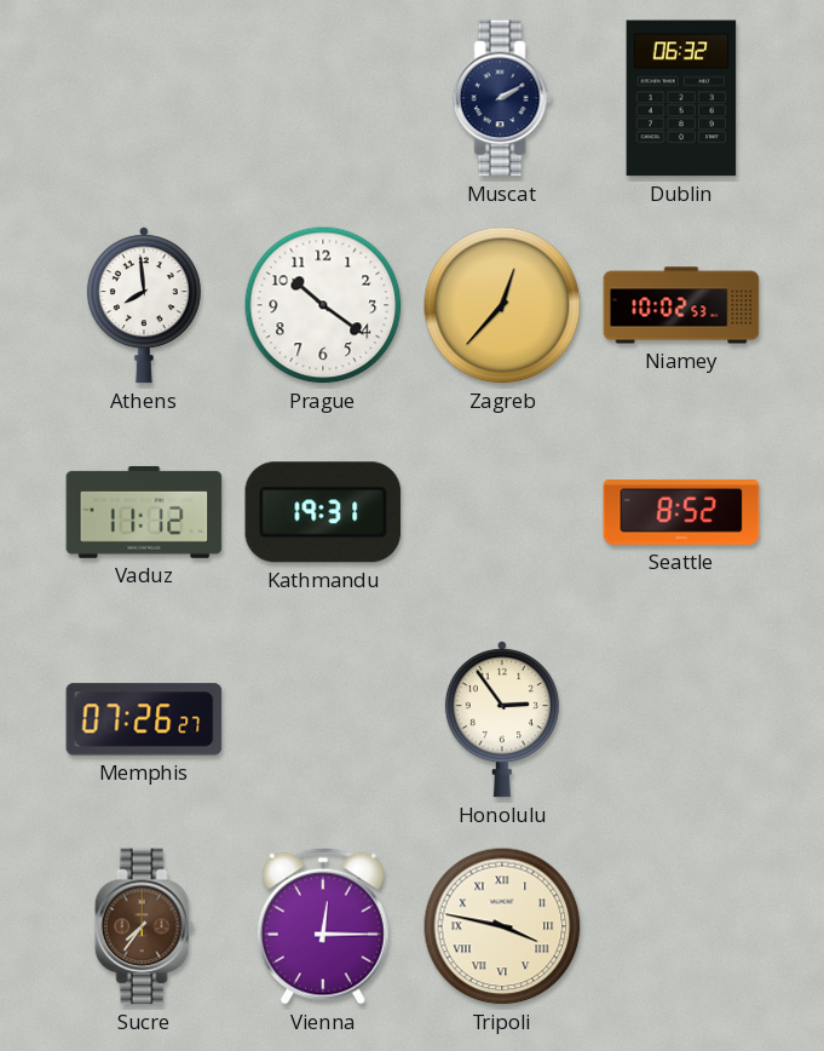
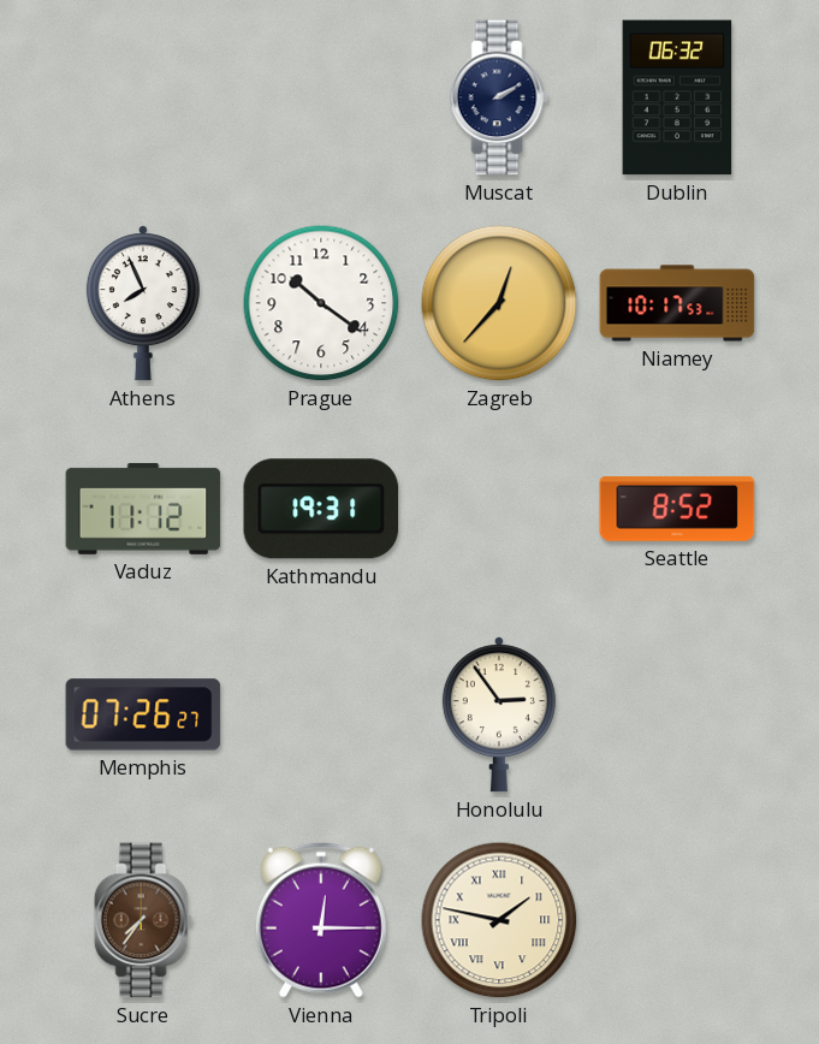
Athens: 7:59 -> 7:56
Niamey: 10:02 -> 10:17
Tripoli: 3:47 -> 1:47
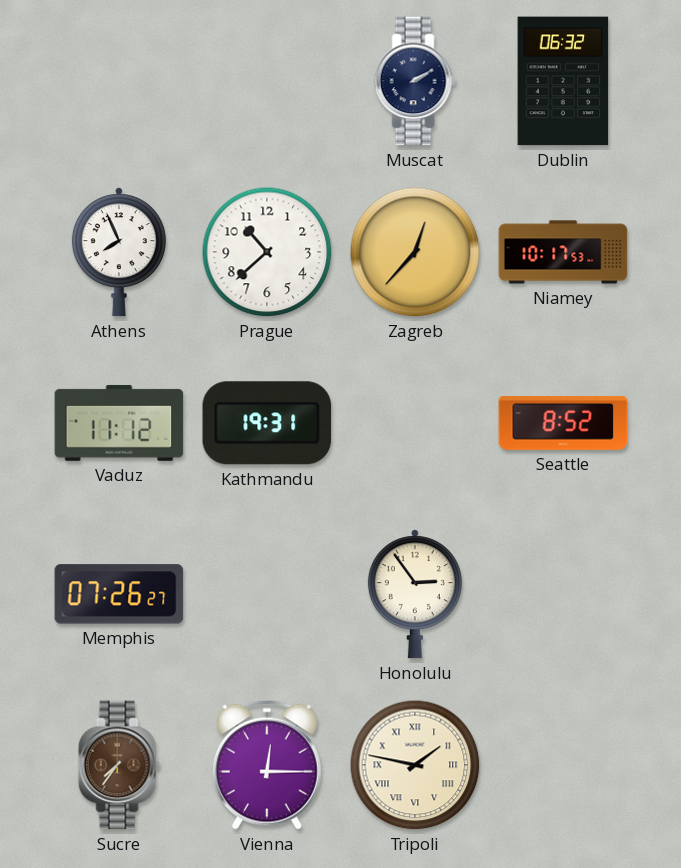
Prague: 10:21 -> 10:38
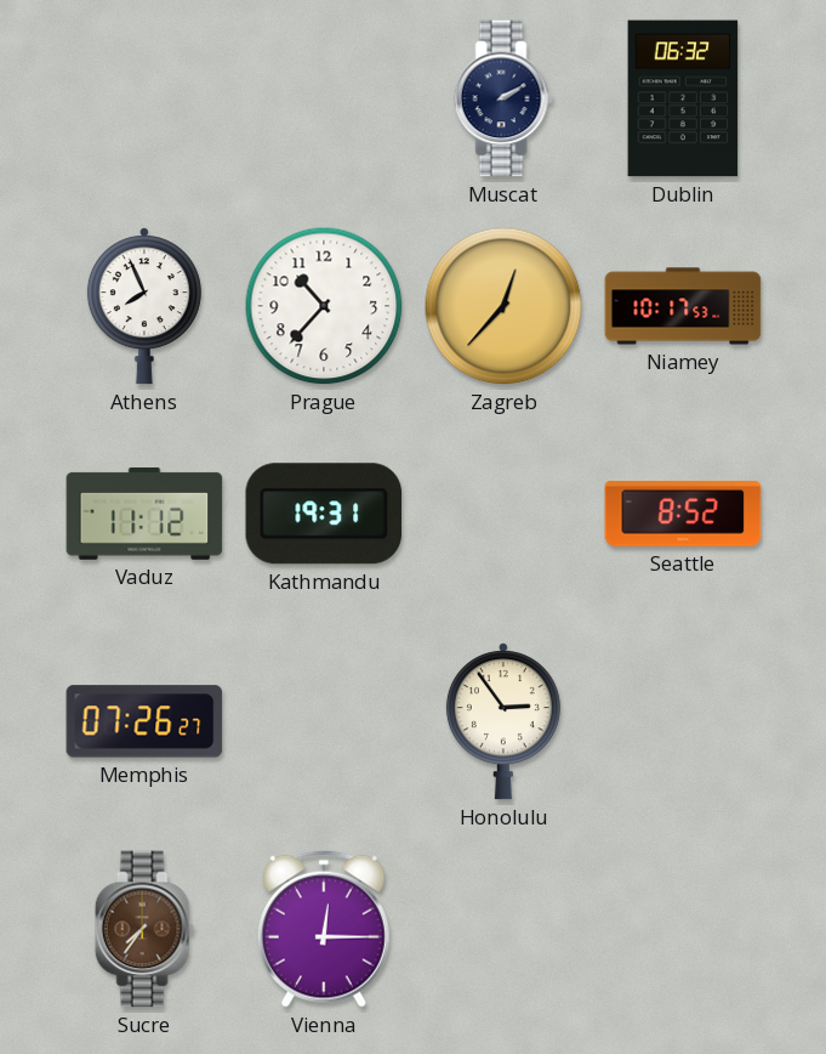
Prague: 10:38 -> 10:37
Tripoli: 1:47 -> none
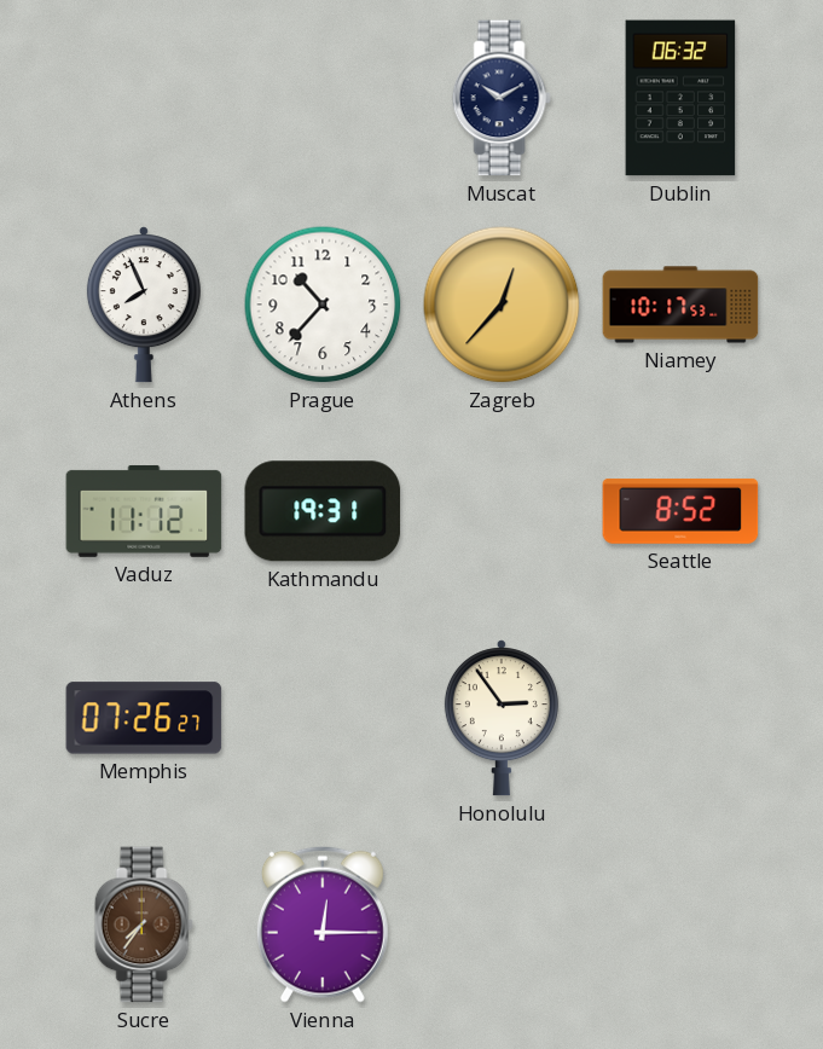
Muscat: 2:10 -> 10:10
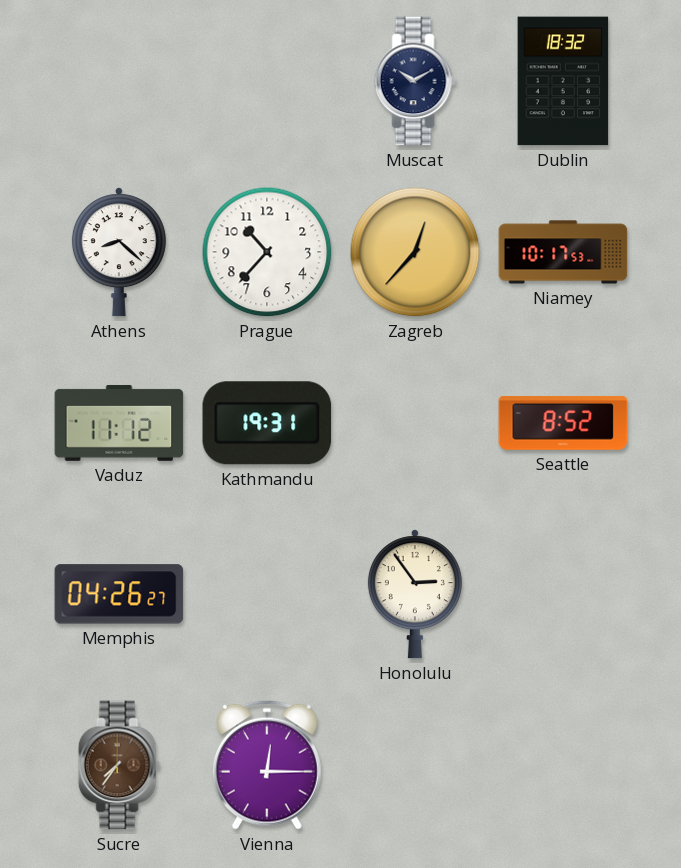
Dublin: 06:32 -> 18:32
Athens: 7:56 -> 8:22
Memphis: 07:26 -> 04:26
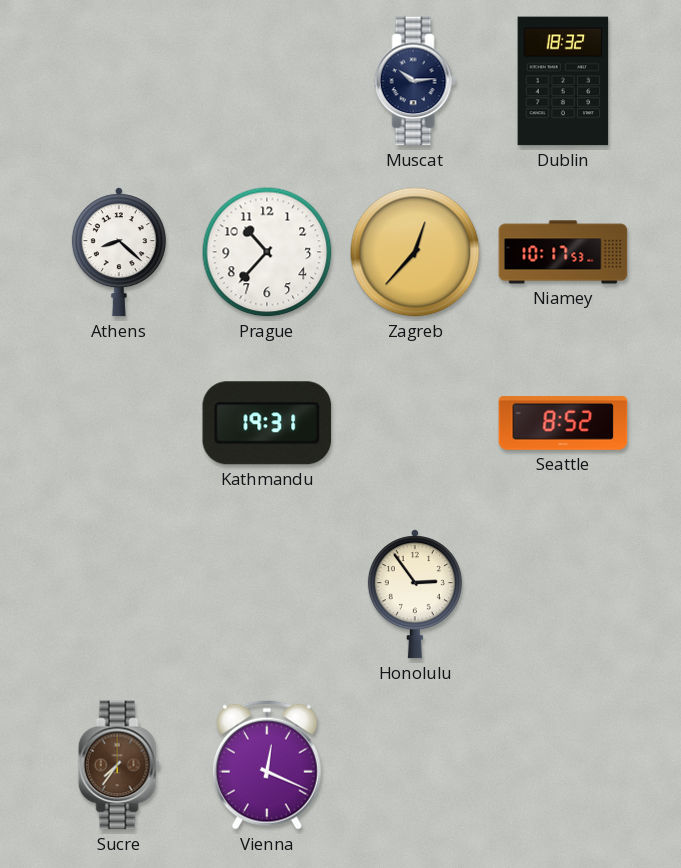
Muscat: 10:10 -> 10:14
Vaduz: 11:12 -> none
Memphis: 04:26 -> none
Vienna: 12:15 -> 12:19
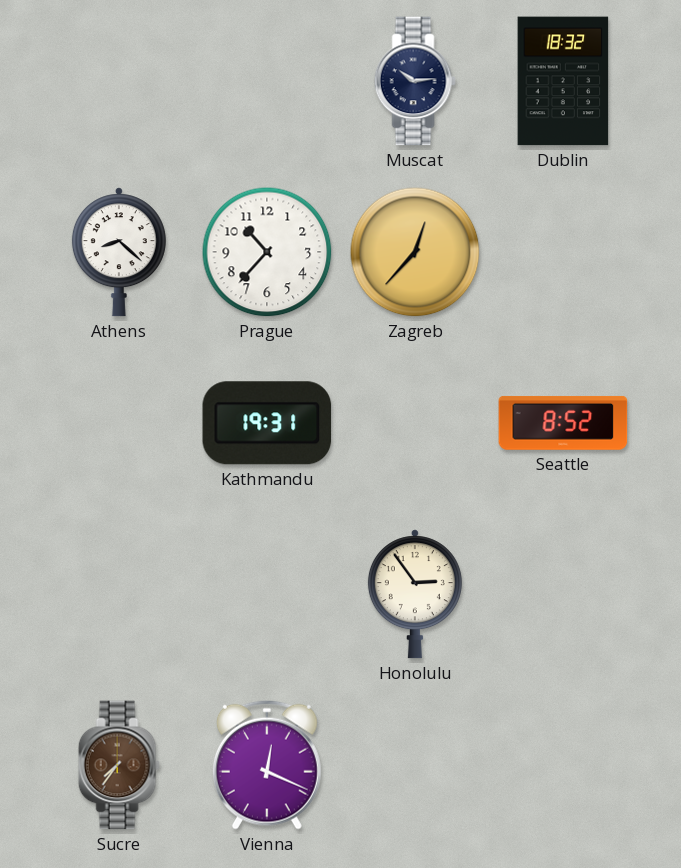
Niamey: 10:17 -> none
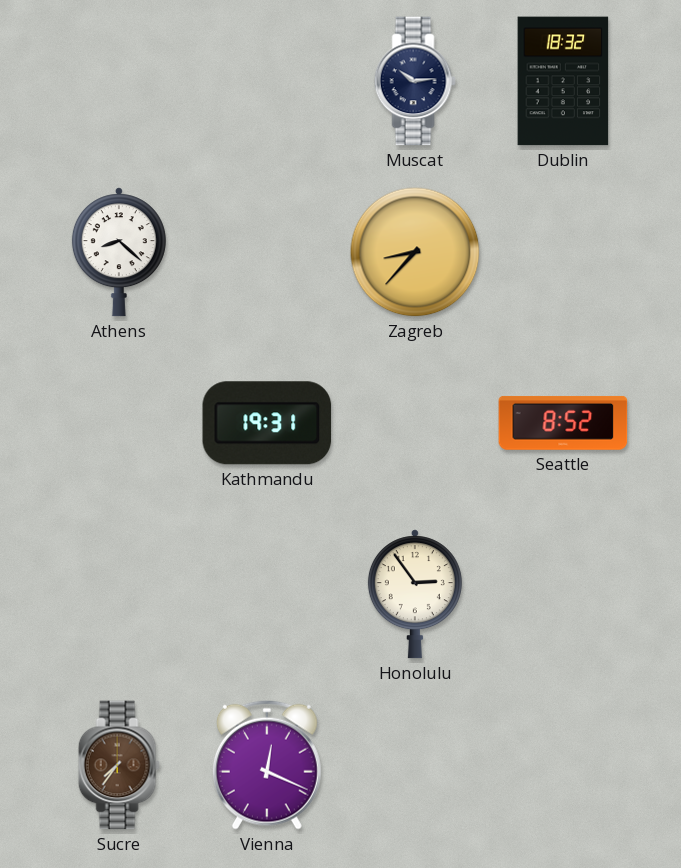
Prague: 10:37 -> none
Zagreb: 12:37 -> 8:37
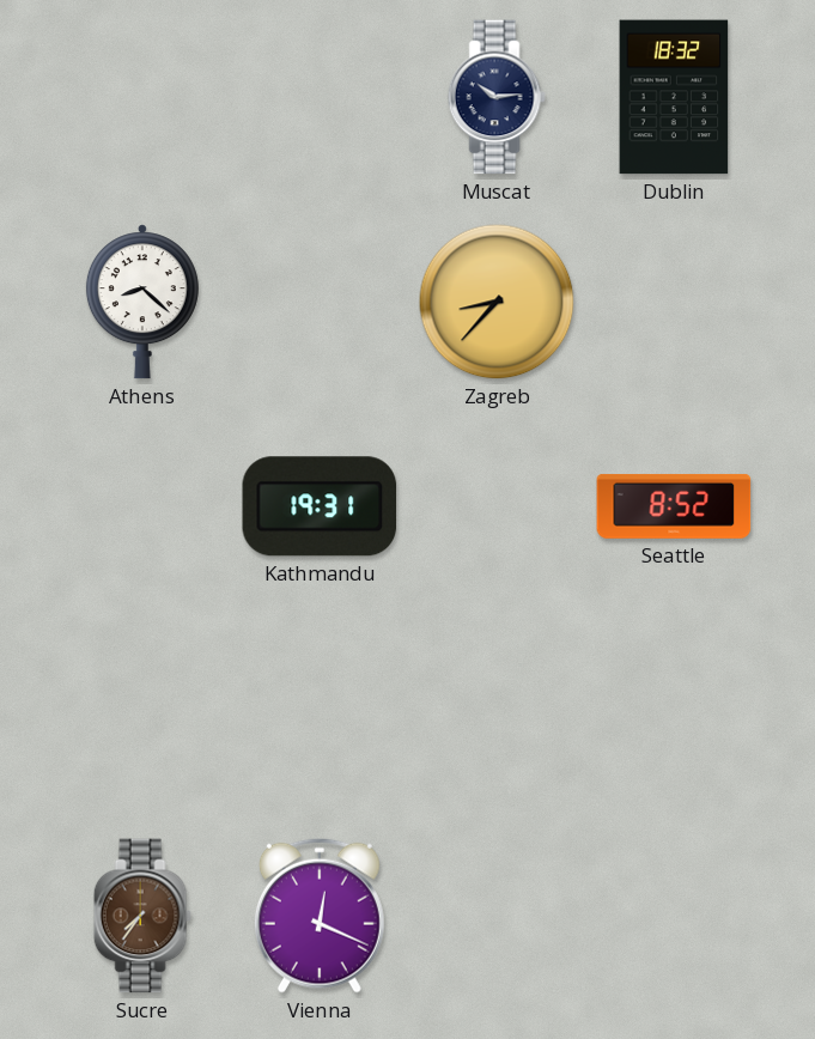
Honolulu: 2:54 -> none
